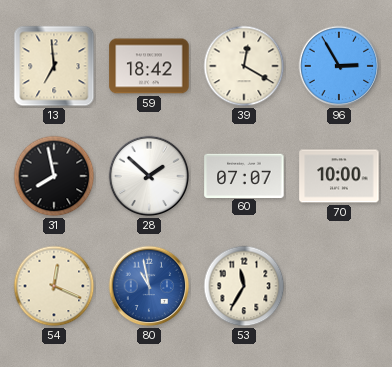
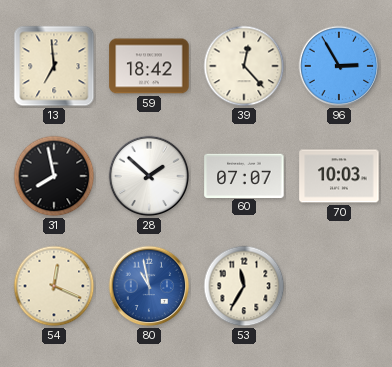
39: 12:20 -> 12:23
70: 10:00 -> 10:03
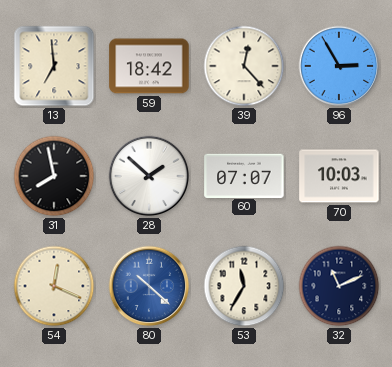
80: 10:58 -> 10:22
32: none -> 11:11
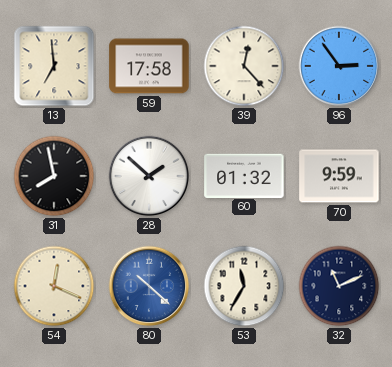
59: 18:42 -> 17:58
96: 2:55 -> 2:54
60: 07:07 -> 01:32
70: 10:03 -> 9:59
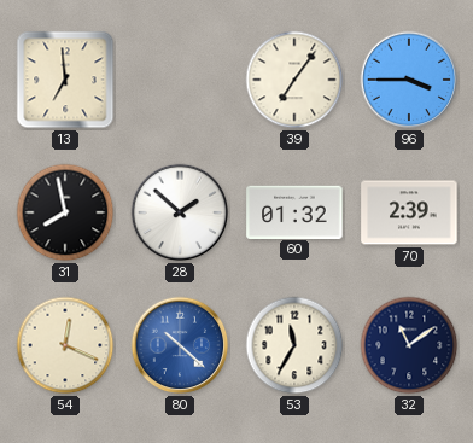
59: 17:58 -> none
39: 12:23 -> 7:06
96: 2:54 -> 3:45
70: 9:59 -> 2:39
32: 11:11 -> 11:09
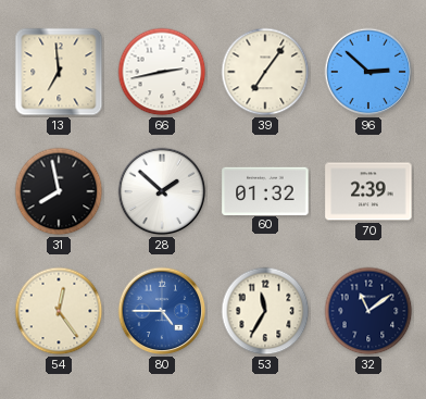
66: none -> 2:43
96: 3:45 -> 2:52
54: 12:19 -> 12:24
80: 10:22 -> 4:45
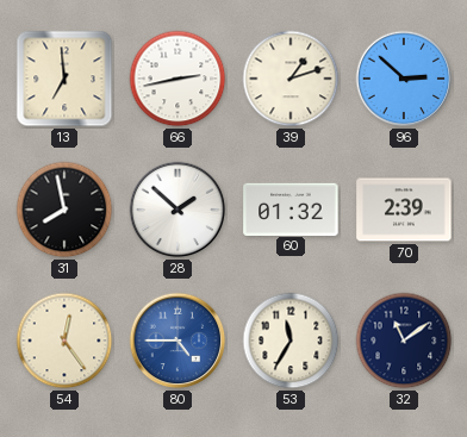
39: 7:06 -> 1:12
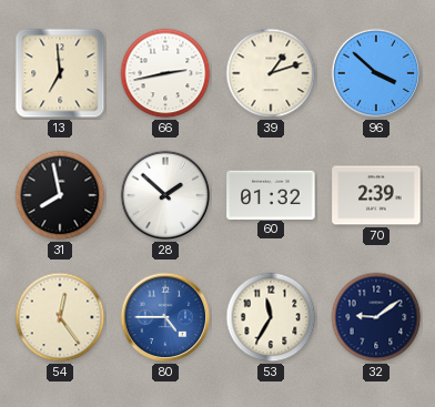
96: 2:52 -> 3:52
32: 11:09 -> 9:09
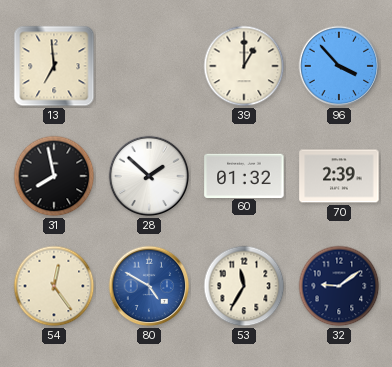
66: 2:43 -> none
39: 1:12 -> 1:00
96: 3:52 -> 3:53
80: 4:45 -> 4:50
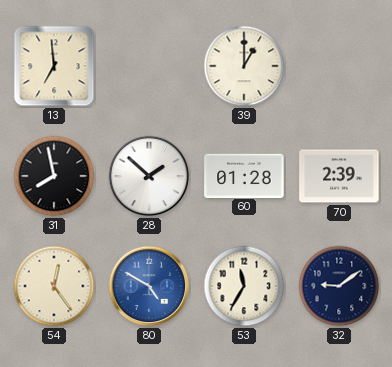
96: 3:53 -> none
60: 01:32 -> 01:28
